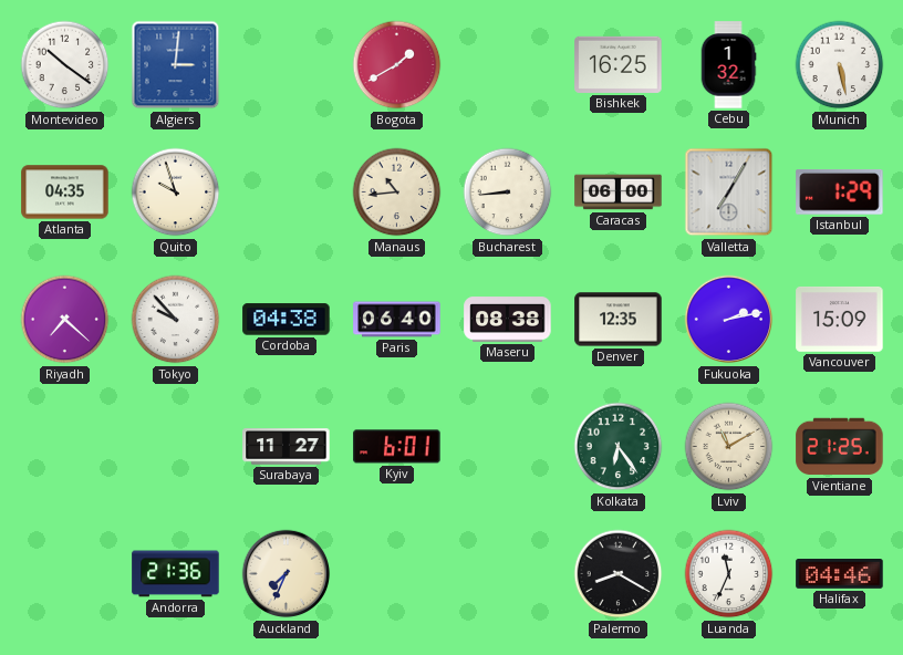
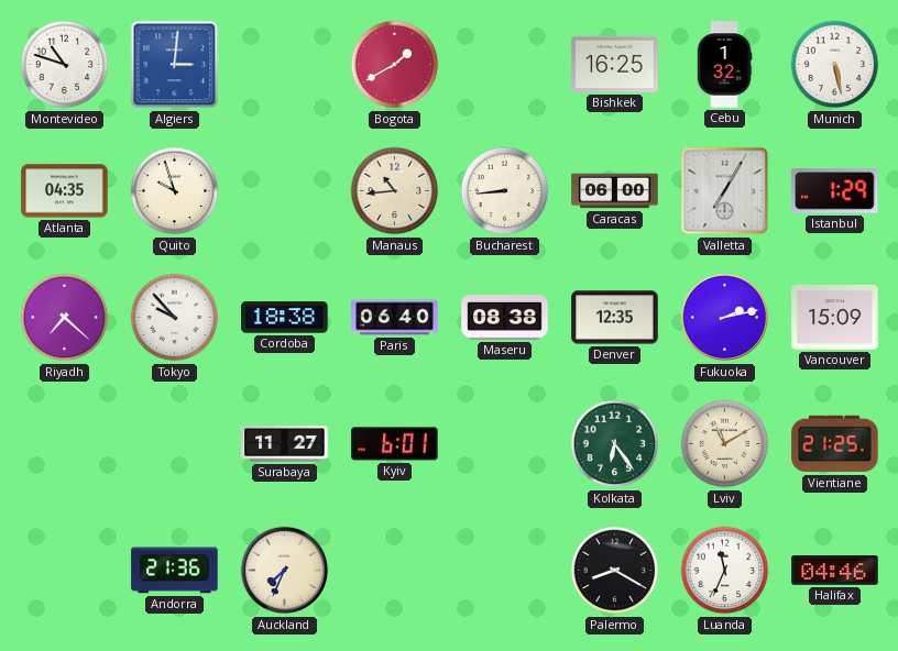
Montevideo: 10:21 -> 10:48
Cordoba: 04:38 -> 18:38
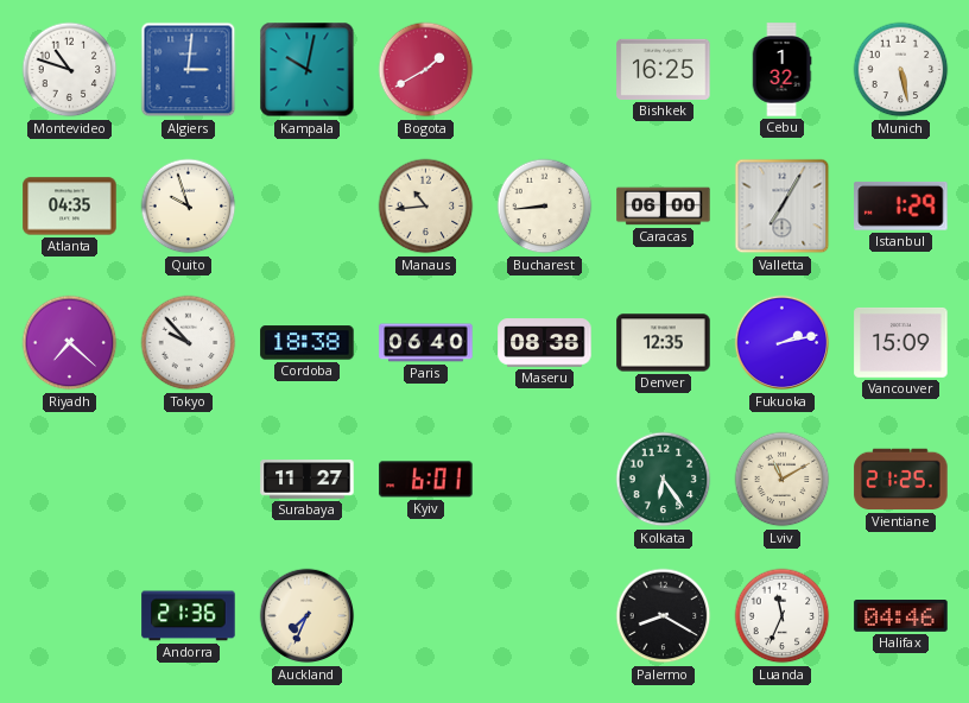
Kampala: none -> 10:02
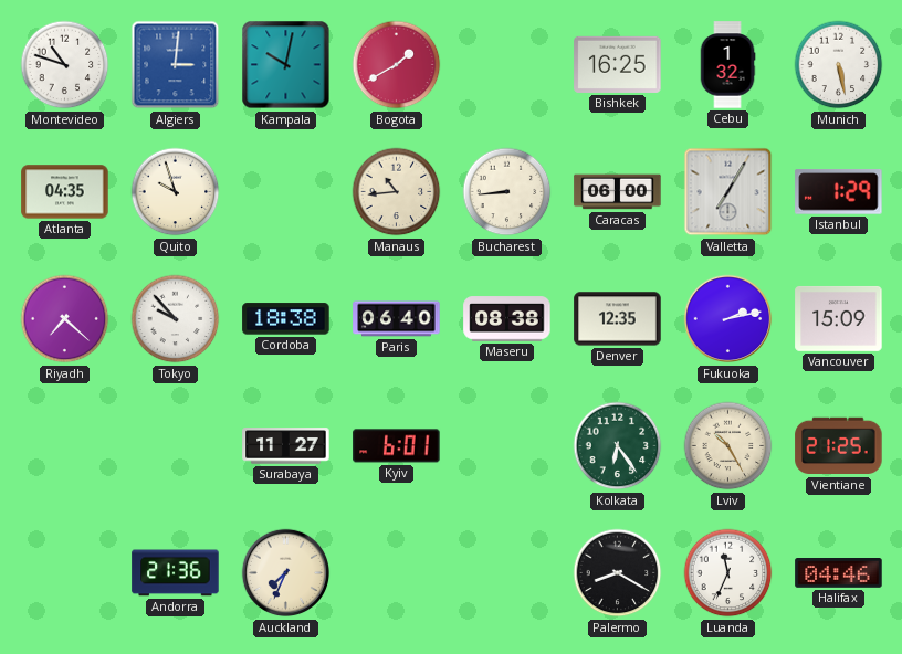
Lviv: 11:10 -> 10:25
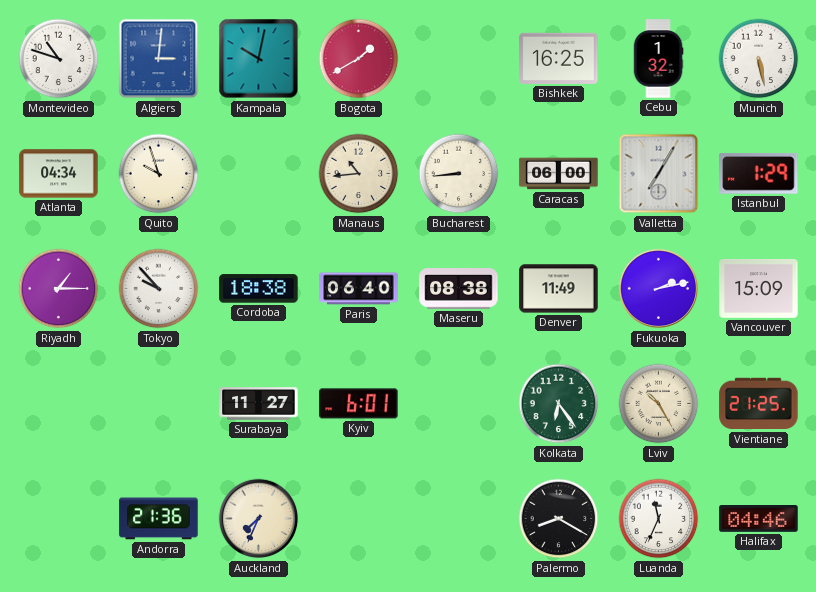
Atlanta: 04:35 -> 04:34
Riyadh: 7:22 -> 1:15
Denver: 12:35 -> 11:49
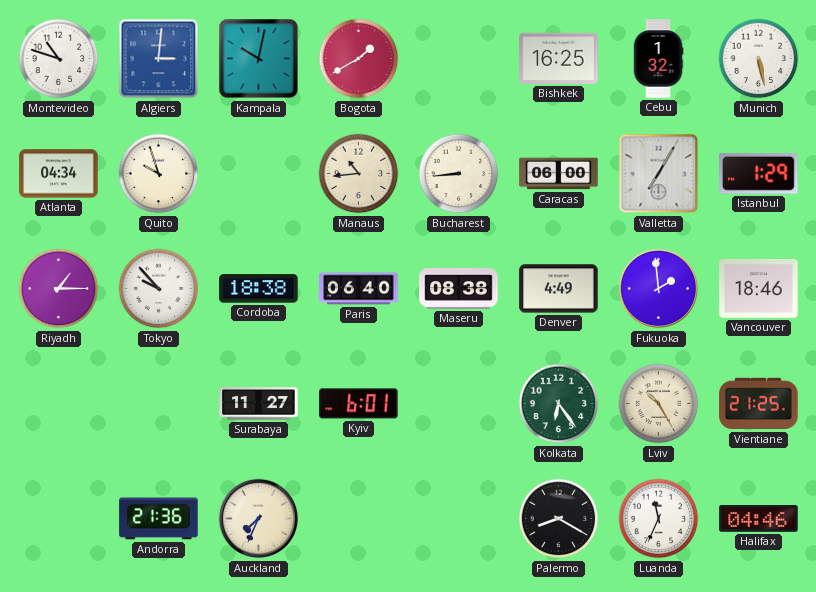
Denver: 11:49 -> 4:49
Fukuoka: 2:13 -> 1:59
Vancouver: 15:09 -> 18:46
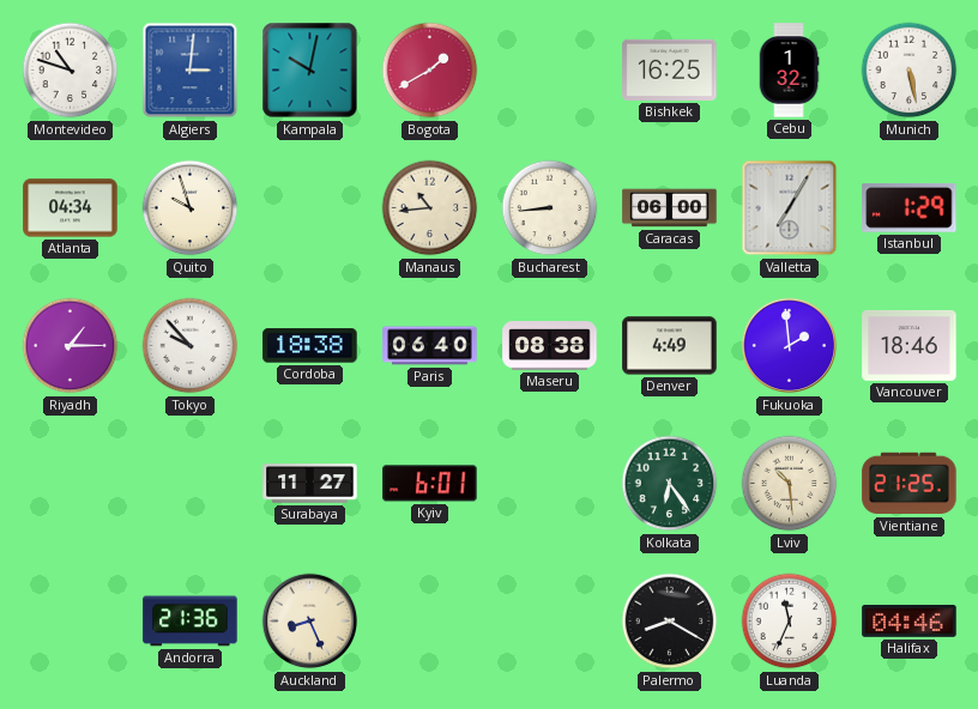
Lviv: 10:25 -> 10:29
Auckland: 7:34 -> 8:26
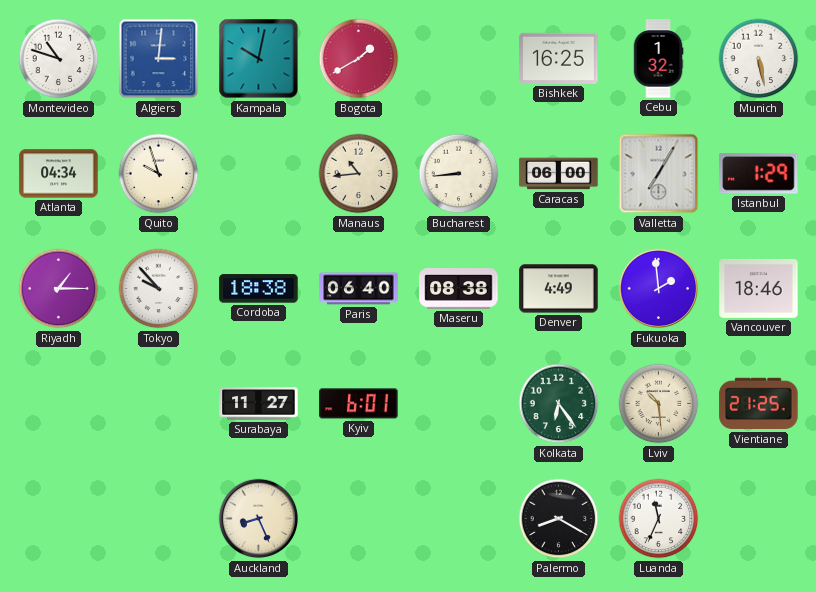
Andorra: 21:36 -> none
Halifax: 04:46 -> none
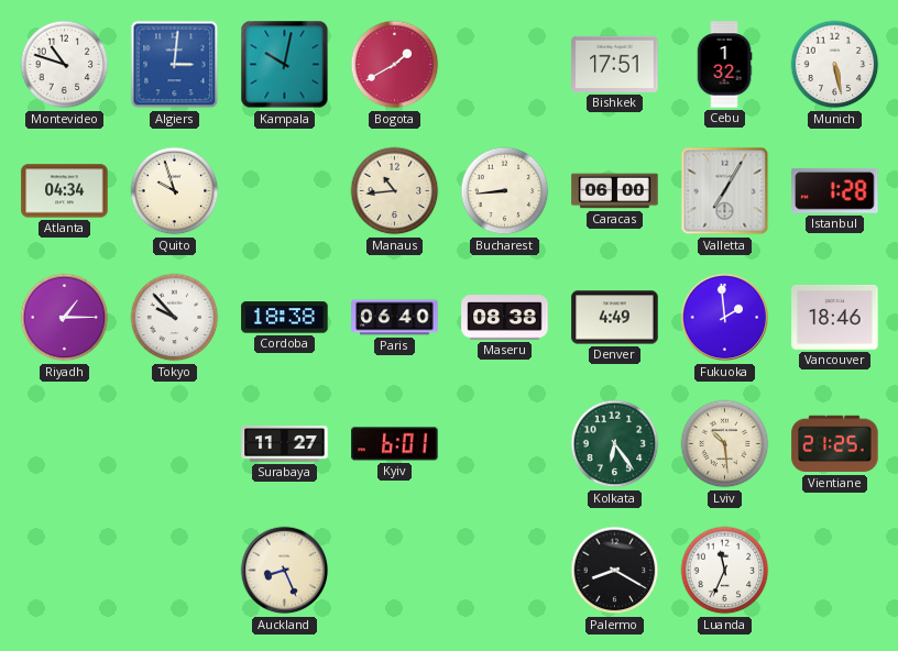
Bishkek: 16:25 -> 17:51
Istanbul: 1:29 -> 1:28
